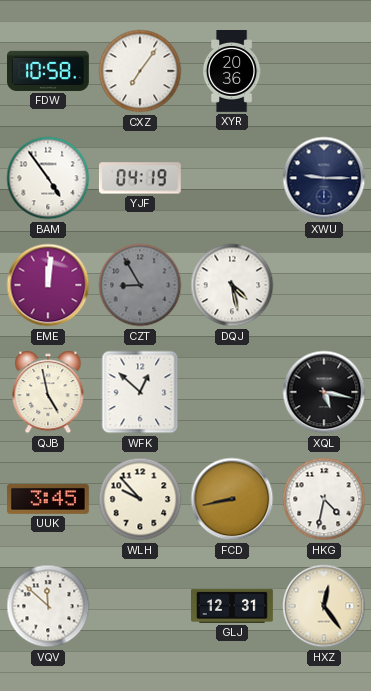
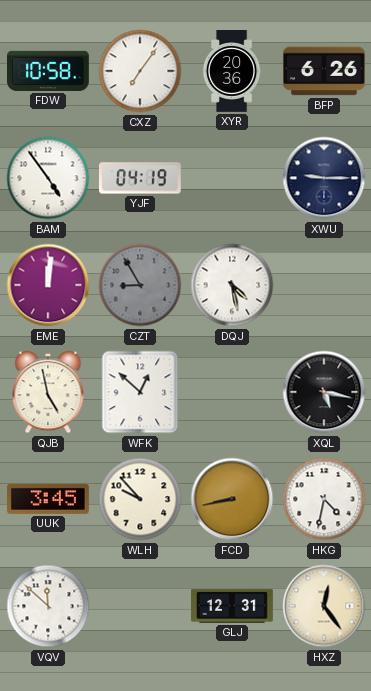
BFP: none -> 6:26
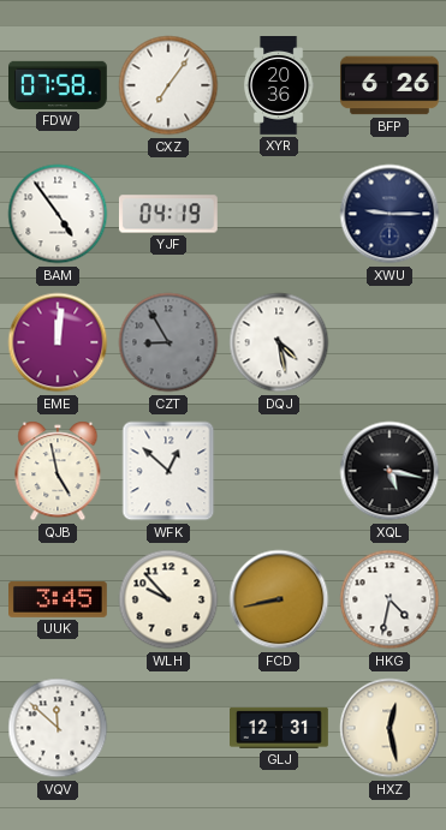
FDW: 10:58 -> 07:58
HXZ: 12:24 -> 12:28
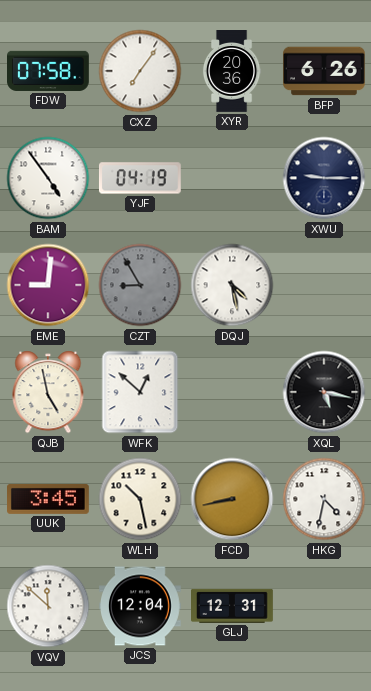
EME: 12:01 -> 9:01
WLH: 9:53 -> 10:28
JCS: none -> 12:04
HXZ: 12:28 -> none
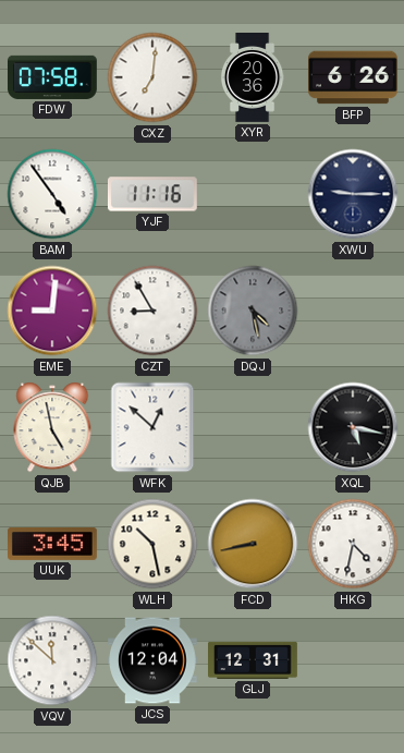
CXZ: 7:06 -> 7:01
YJF: 04:19 -> 11:16
CZT dial: grey -> white
DQJ dial: white -> grey
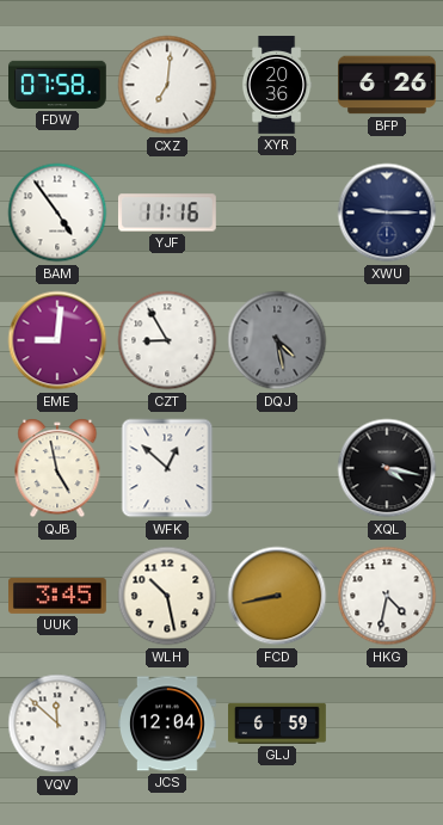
XQL: 5:17 -> 4:17
GLJ: 12:31 -> 6:59
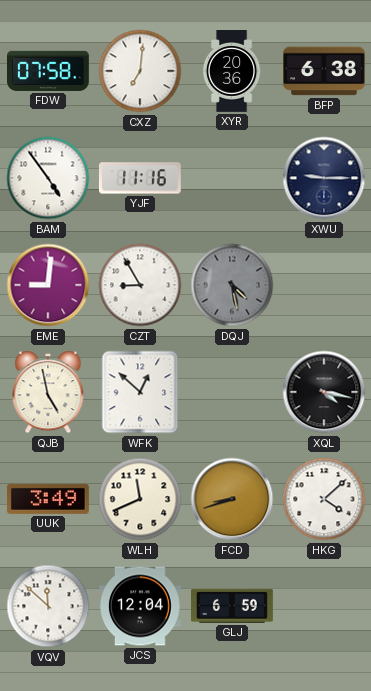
BFP: 6:26 -> 6:38
UUK: 3:45 -> 3:49
WLH: 10:28 -> 11:41
FCD: 8:43 -> 8:42
HKG: 4:32 -> 4:08
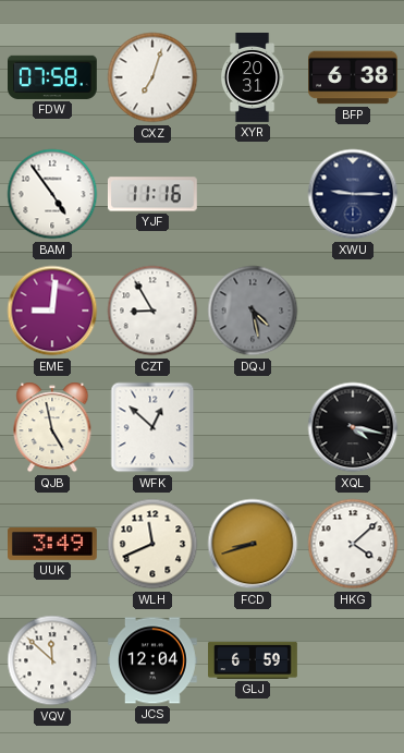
CXZ: 7:01 -> 7:03
XYR: 20:36 -> 20:31
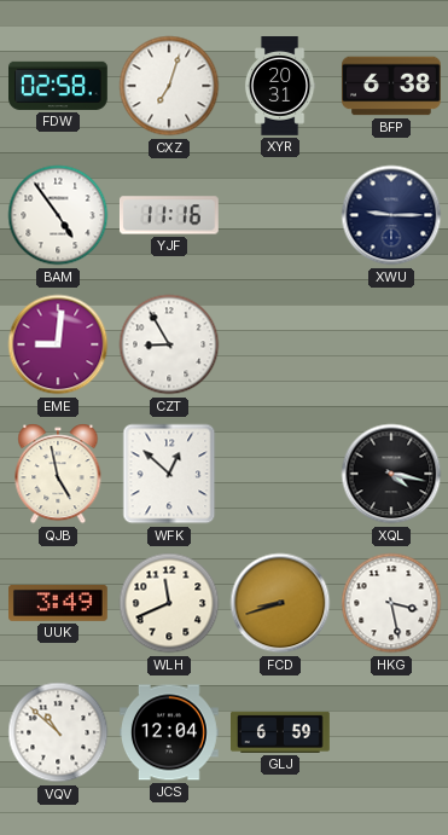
FDW: 07:58 -> 02:58
DQJ: 4:28 -> none
HKG: 4:08 -> 3:28
VQV: 11:52 -> 10:52
